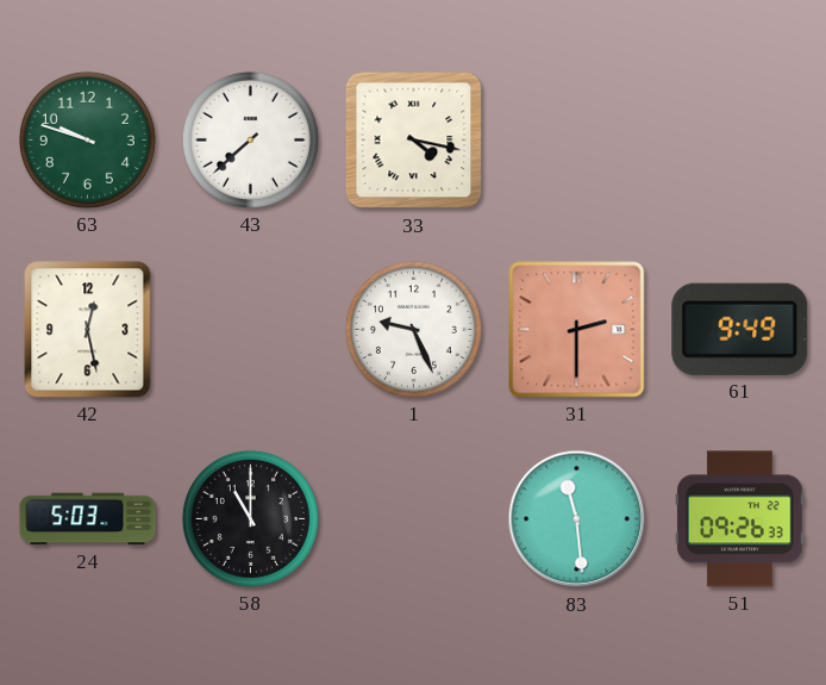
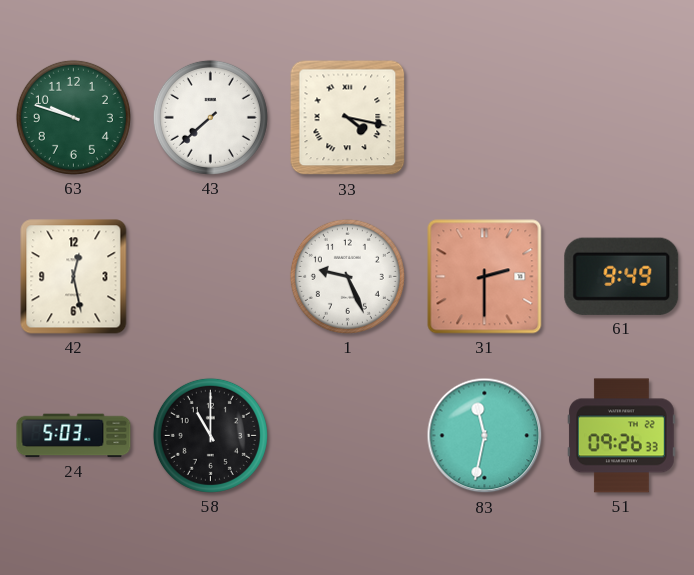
83: 11:29 -> 11:32
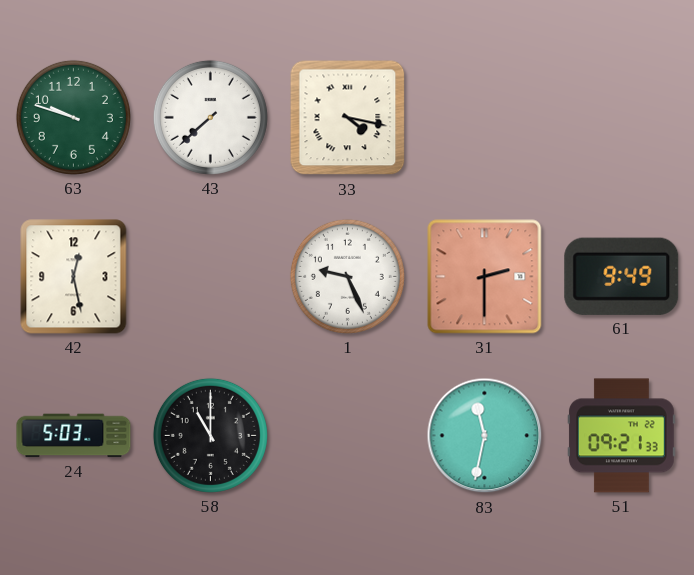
51: 09:26 -> 09:21
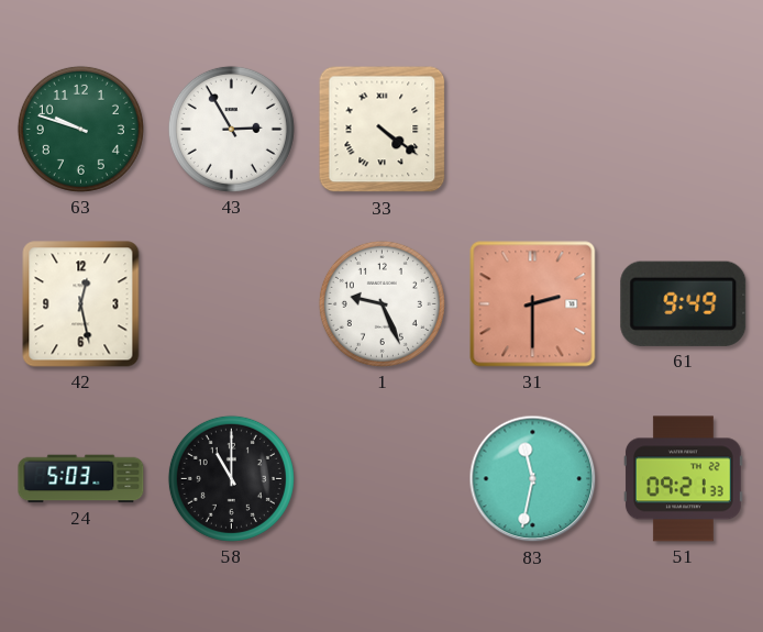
43: 7:38 -> 2:55
33: 4:17 -> 4:21
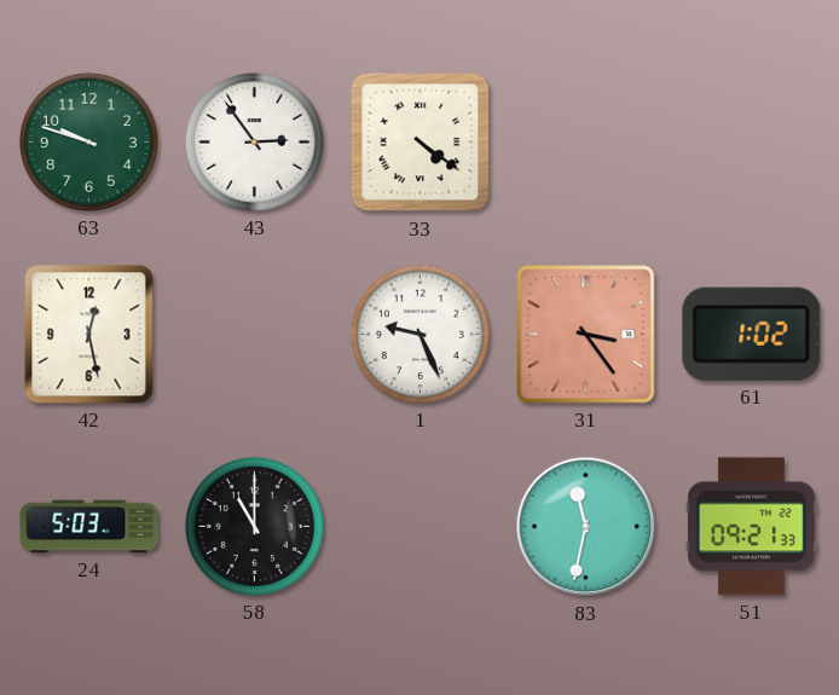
43: 2:55 -> 2:54
31: 2:30 -> 3:24
61: 9:49 -> 1:02
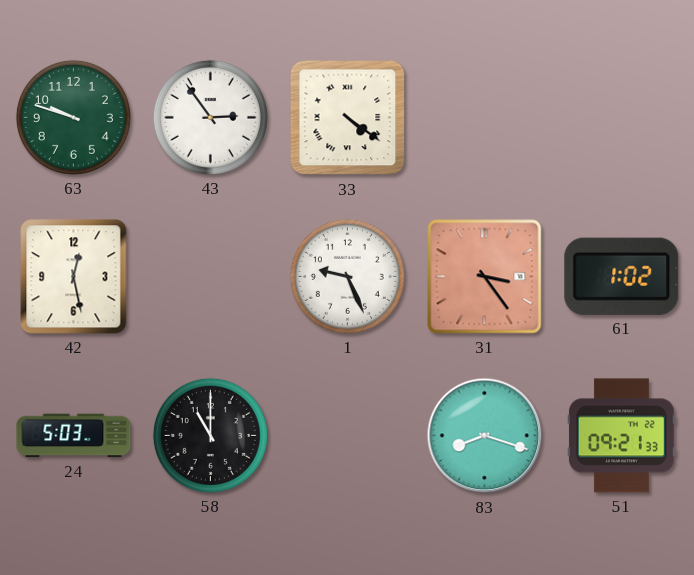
83: 11:32 -> 8:18
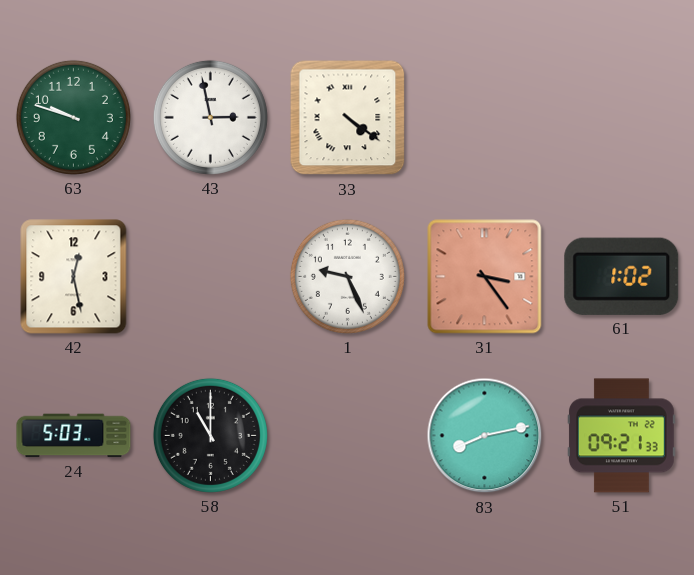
43: 2:54 -> 2:58
83: 8:18 -> 8:13
